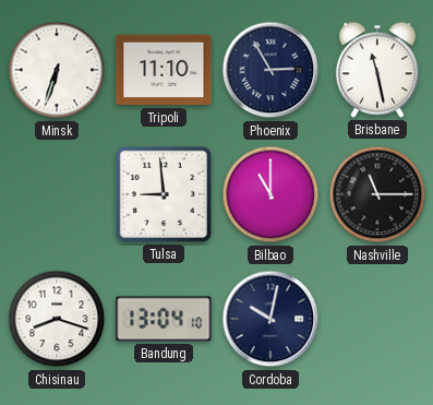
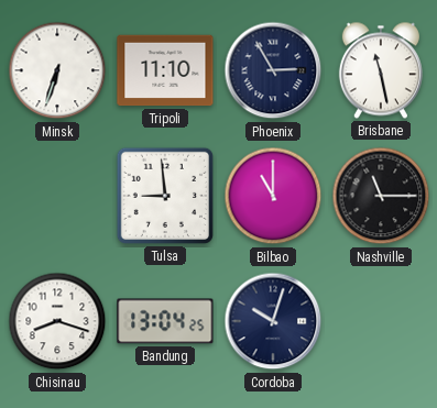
Bandung: 13:04:10 -> 13:04:25
Cordoba: 10:02 -> 10:03
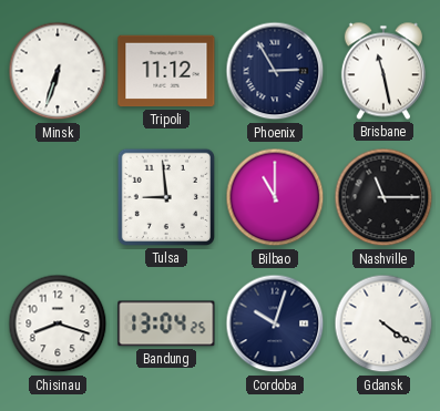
Tripoli: 11:10 -> 11:12
Gdansk: none -> 4:21
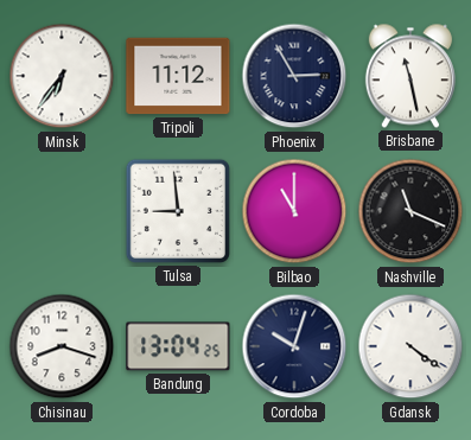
Minsk: 6:33 -> 6:36
Nashville: 11:15 -> 11:19
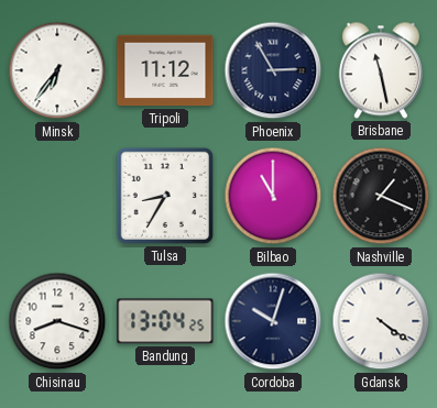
Tulsa: 8:59 -> 8:35
Nashville: 11:19 -> 1:19
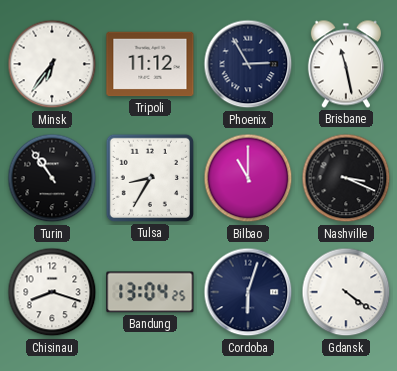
Turin: none -> 10:54
Nashville: 1:19 -> 3:19
Cordoba: 10:03 -> 6:03
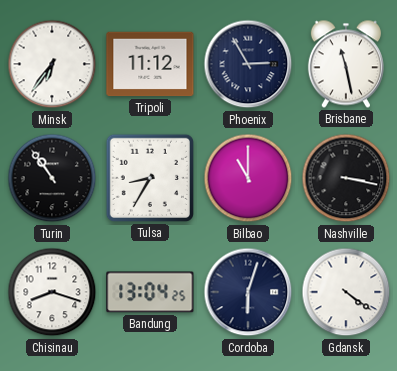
Nashville: 3:19 -> 3:17
